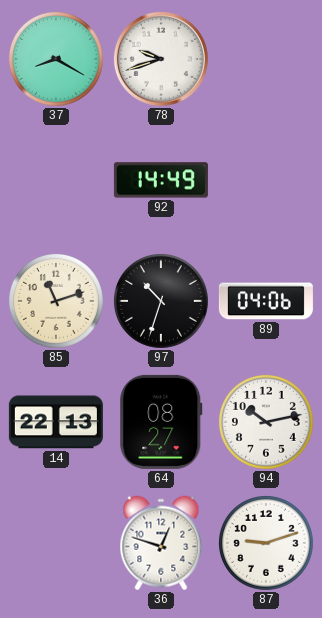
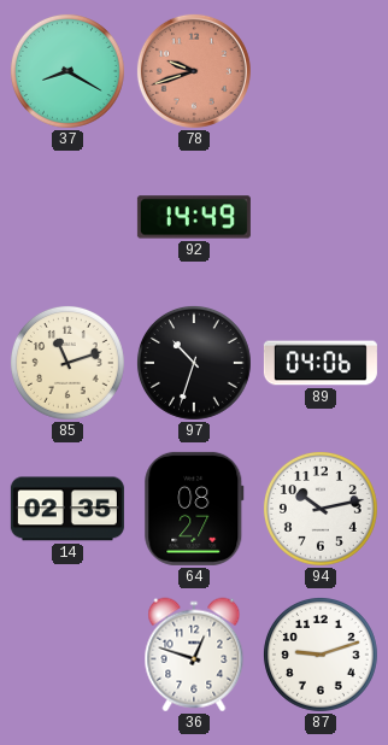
78 dial: white -> salmon
14: 22:13 -> 02:35
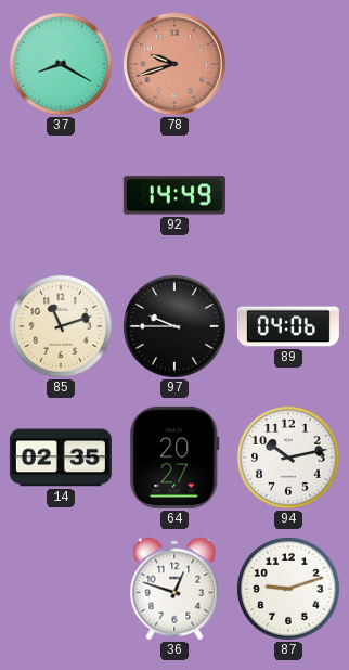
97: 10:33 -> 9:45
64: 08:27 -> 20:27
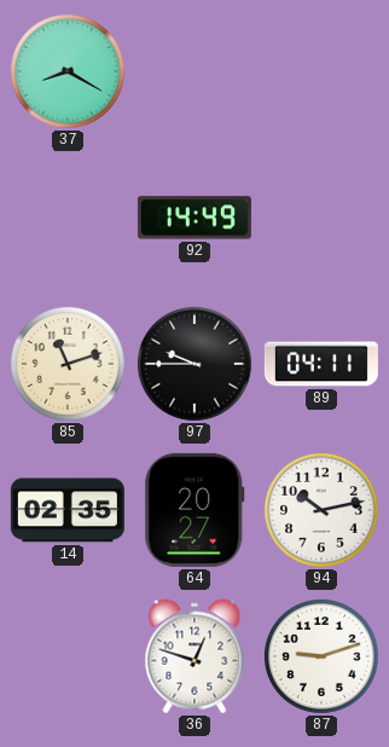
78: 9:42 -> none
89: 04:06 -> 04:11
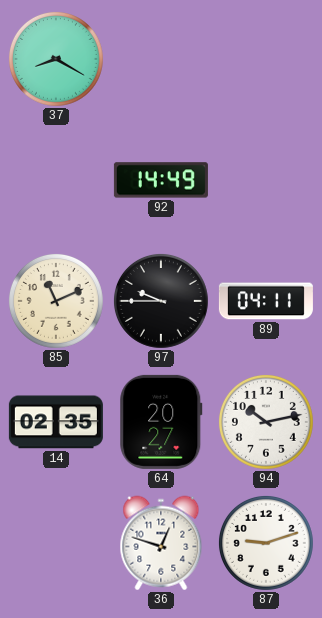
85: 11:12 -> 11:11
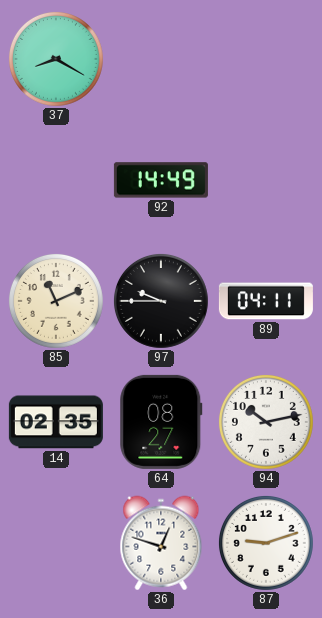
64: 20:27 -> 08:27
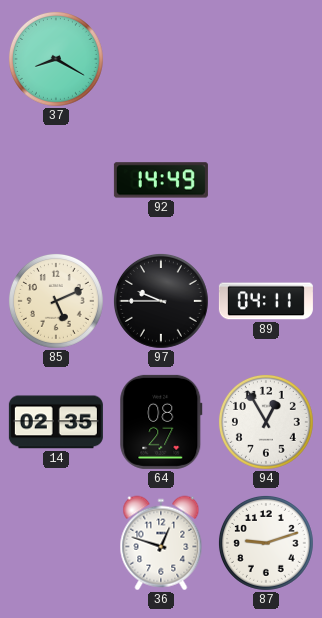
85: 11:11 -> 5:11
94: 10:13 -> 12:55
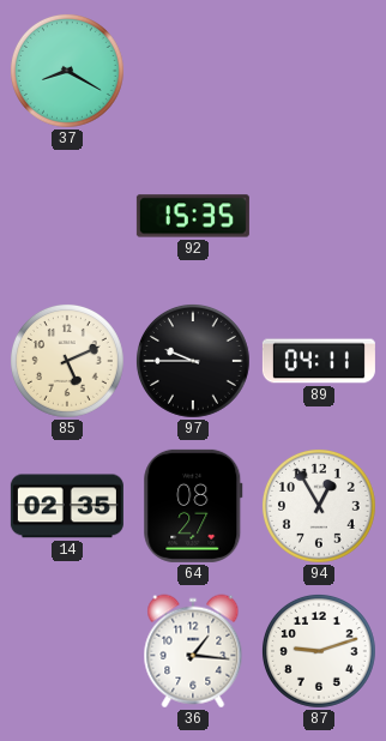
92: 14:49 -> 15:35
36: 12:48 -> 1:16
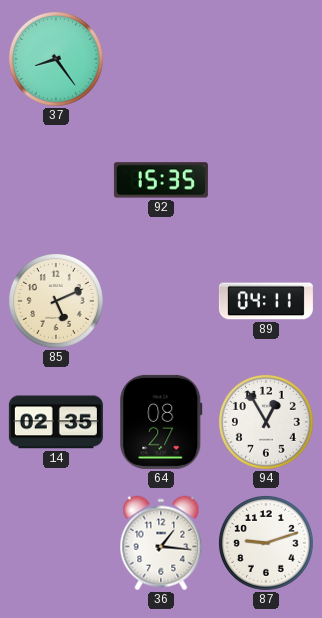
37: 8:20 -> 8:24
97: 9:45 -> none
